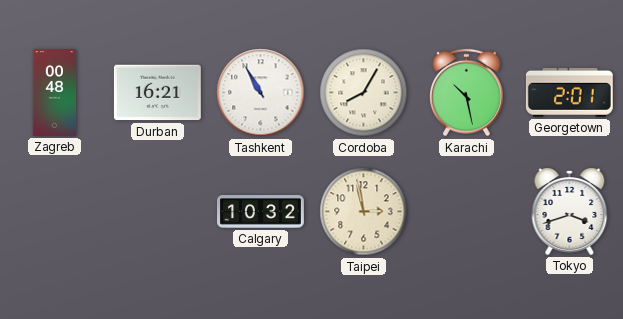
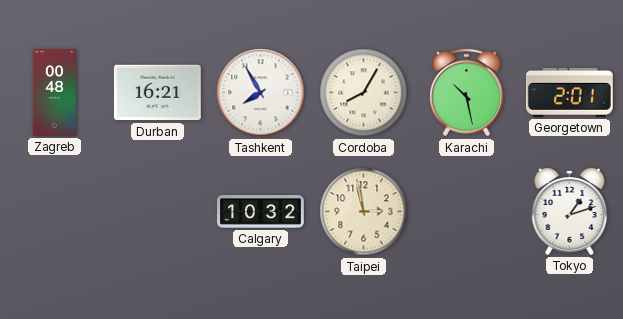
Tashkent: 10:55 -> 7:55
Tokyo: 3:42 -> 1:12
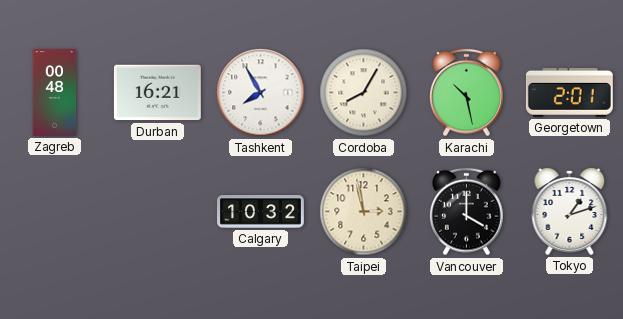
Vancouver: none -> 4:00
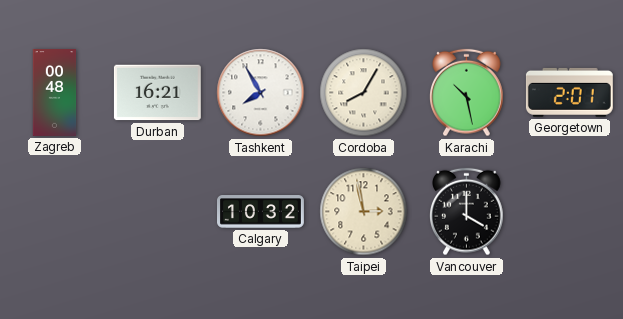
Tokyo: 1:12 -> none
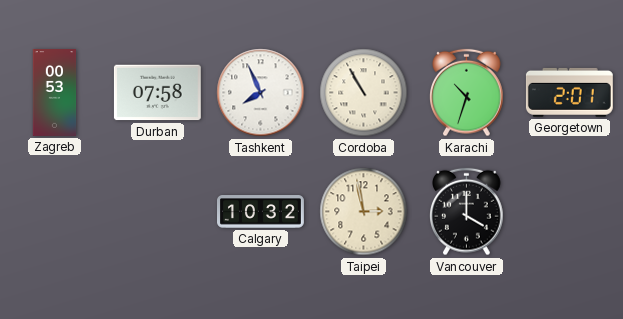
Zagreb: 00:48 -> 00:53
Durban: 16:21 -> 07:58
Tashkent: 7:55 -> 7:56
Cordoba: 8:05 -> 10:55
Karachi: 10:28 -> 10:33
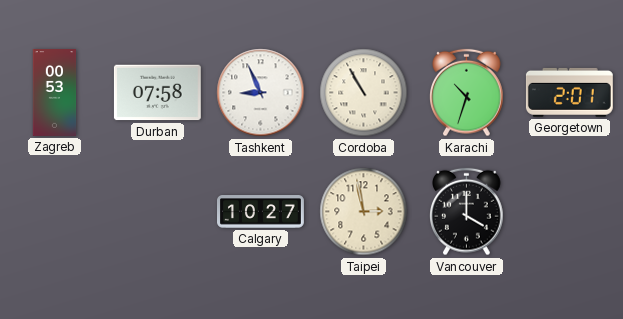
Tashkent: 7:56 -> 8:56
Calgary: 10:32 -> 10:27
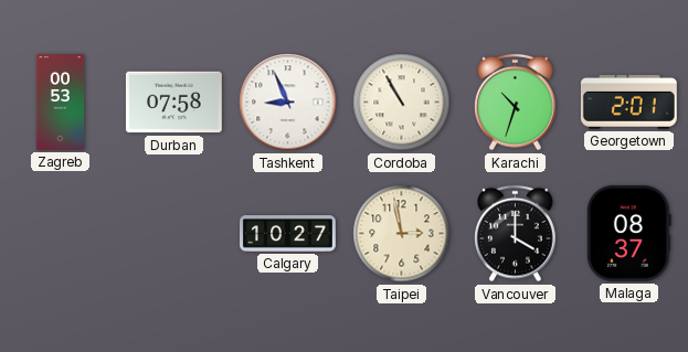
Malaga: none -> 08:37
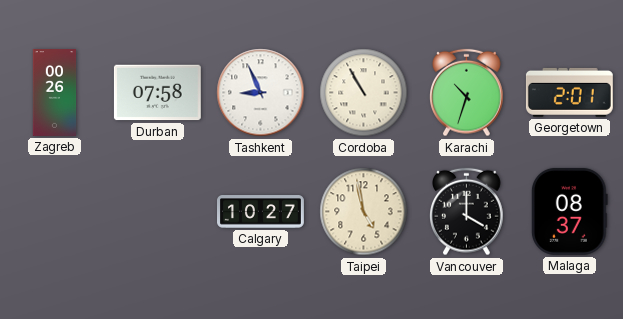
Zagreb: 00:53 -> 00:26
Taipei: 2:58 -> 4:58
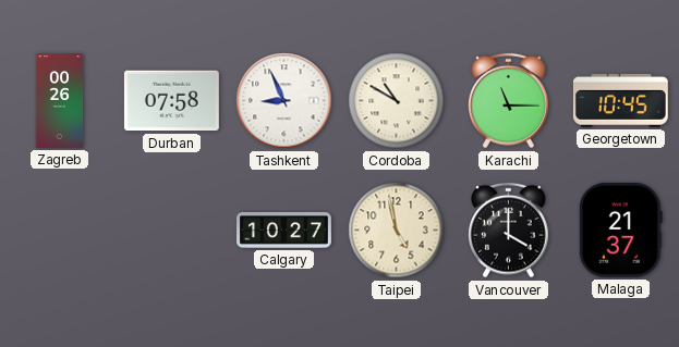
Cordoba: 10:55 -> 10:50
Karachi: 10:33 -> 11:15
Georgetown: 2:01 -> 10:45
Malaga: 08:37 -> 21:37
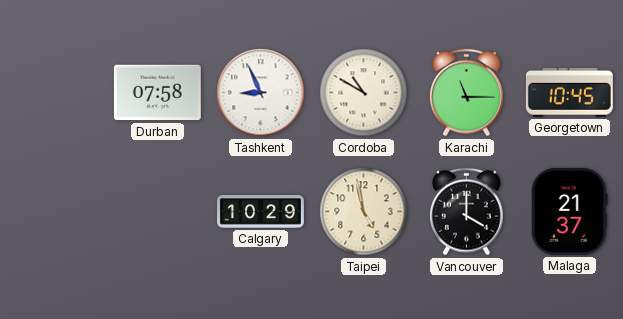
Zagreb: 00:26 -> none
Calgary: 10:27 -> 10:29
